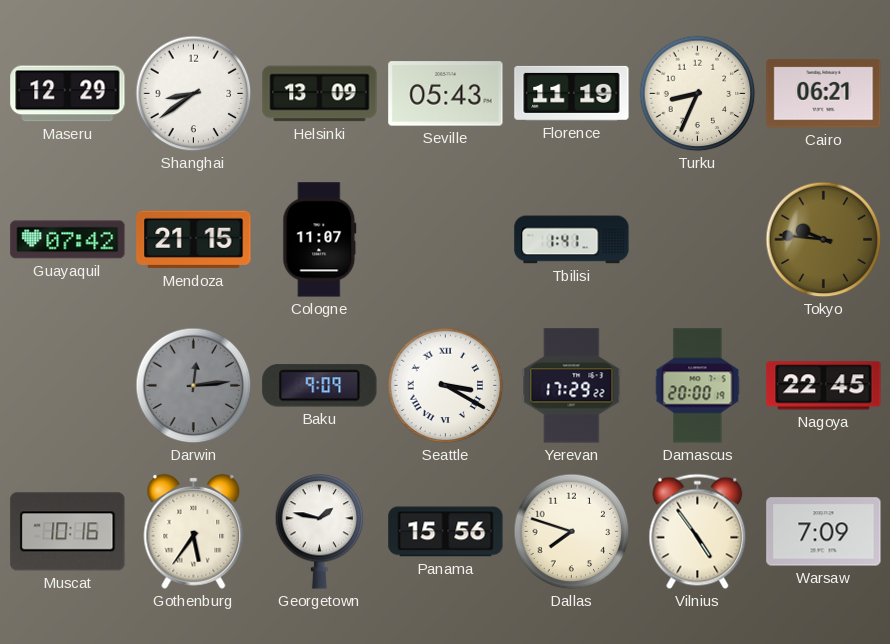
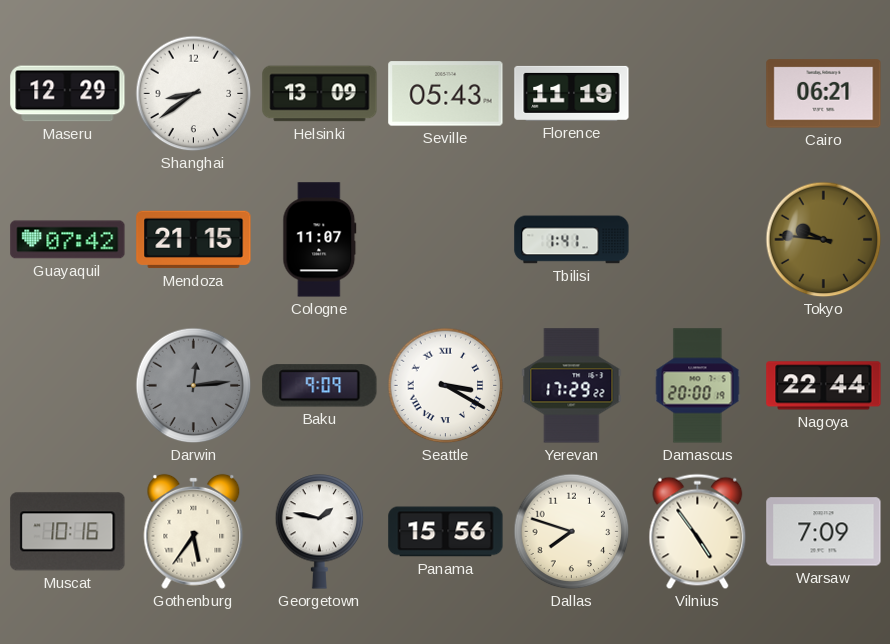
Turku: 8:34 -> none
Nagoya: 22:45 -> 22:44
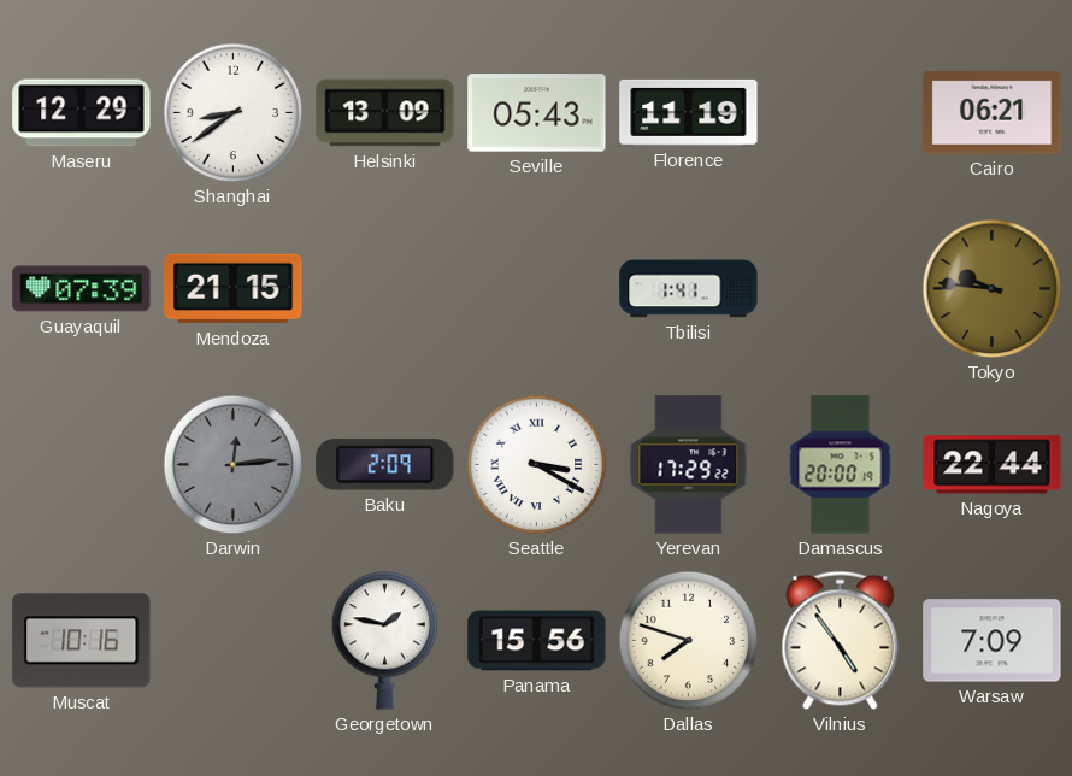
Guayaquil: 07:42 -> 07:39
Cologne: 11:07 -> none
Baku: 9:09 -> 2:09
Gothenburg: 5:36 -> none
